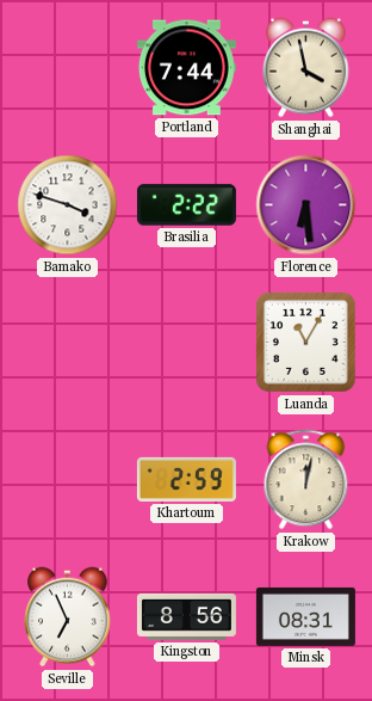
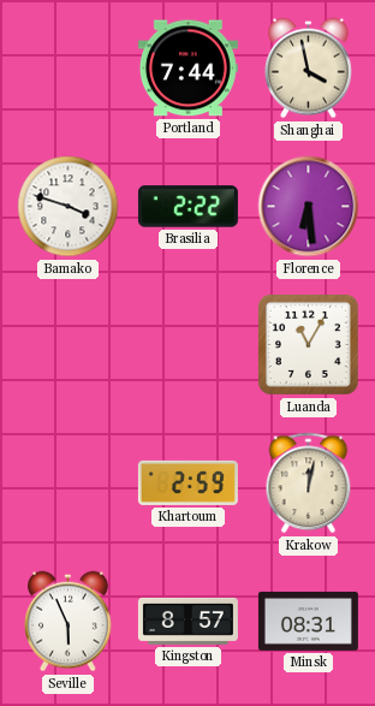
Seville: 6:56 -> 5:56
Kingston: 8:56 -> 8:57
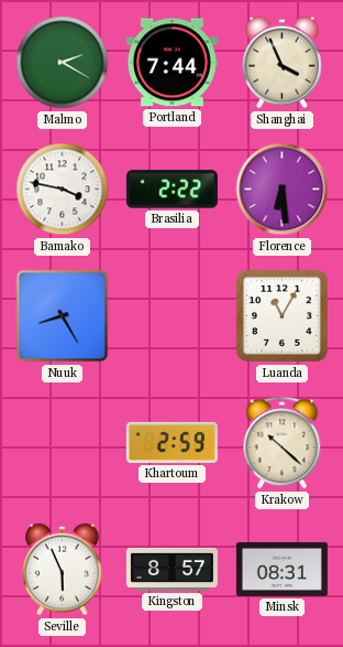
Malmo: none -> 2:20
Shanghai: 3:58 -> 3:56
Bamako: 3:48 -> 3:47
Nuuk: none -> 8:25
Krakow: 12:02 -> 10:22
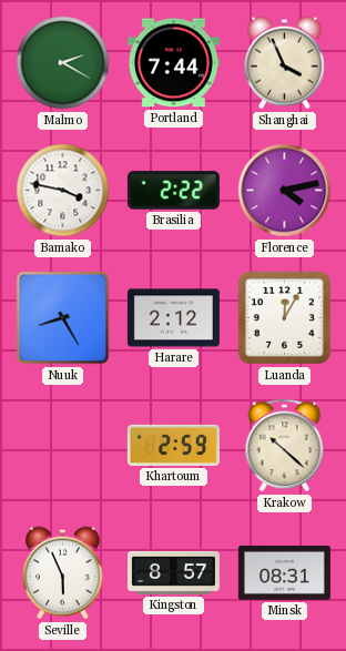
Florence: 6:29 -> 4:13
Harare: none -> 2:12
Luanda: 11:05 -> 12:05
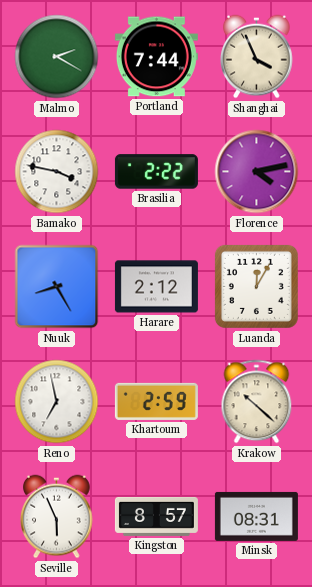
Reno: none -> 6:58
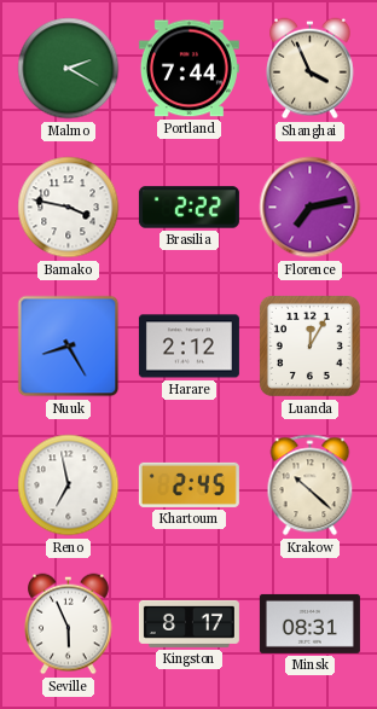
Florence: 4:13 -> 7:13
Khartoum: 2:59 -> 2:45
Kingston: 8:57 -> 8:17
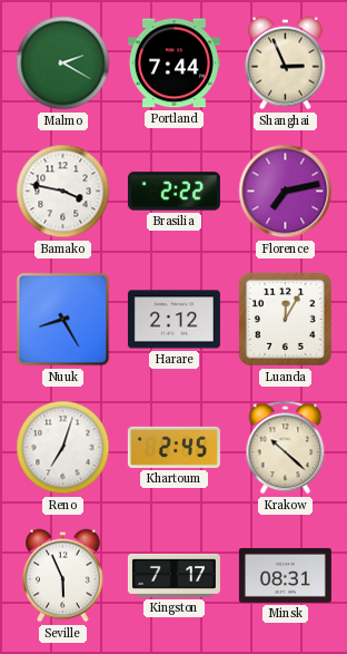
Shanghai: 3:56 -> 2:56
Reno: 6:58 -> 7:03
Kingston: 8:17 -> 7:17
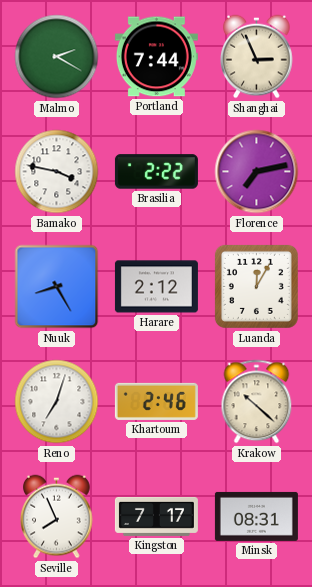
Khartoum: 2:45 -> 2:46
Seville: 5:56 -> 7:56
